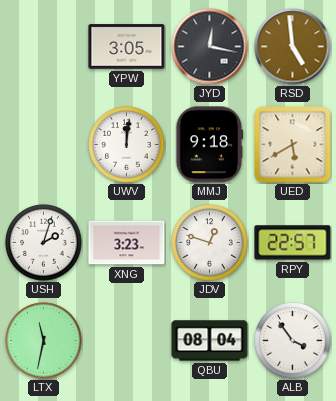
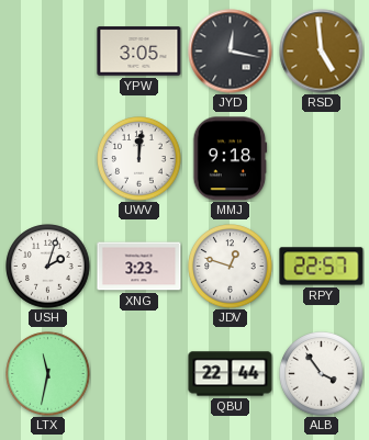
UED: 5:40 -> none
QBU: 08:04 -> 22:44
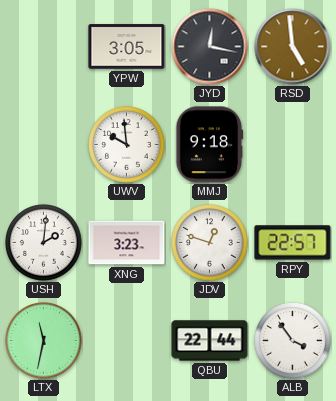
UWV: 12:01 -> 9:59
USH: 2:03 -> 2:01
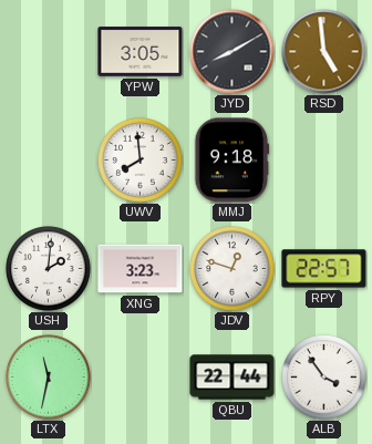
JYD: 12:17 -> 8:10
UWV: 9:59 -> 7:59
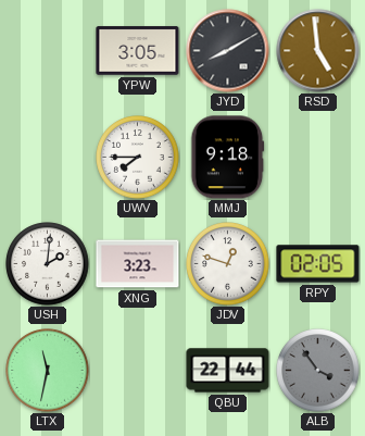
UWV: 7:59 -> 7:45
RPY: 22:57 -> 02:05
ALB dial: white -> grey
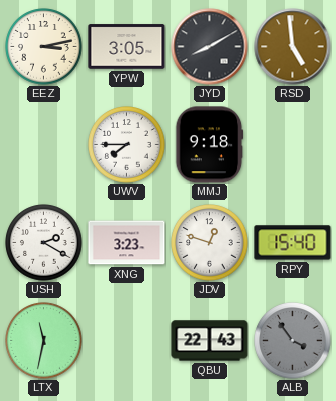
EEZ: none -> 3:13
USH: 2:01 -> 2:20
RPY: 02:05 -> 15:40
QBU: 22:44 -> 22:43
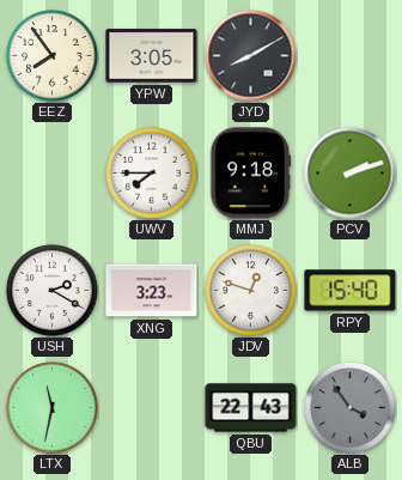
EEZ: 3:13 -> 7:54
RSD: 4:59 -> none
PCV: none -> 2:12
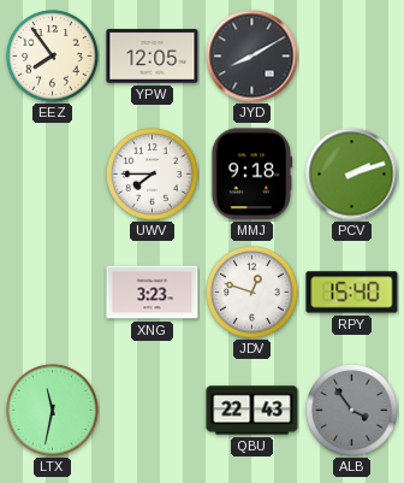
YPW: 3:05 -> 12:05
USH: 2:20 -> none
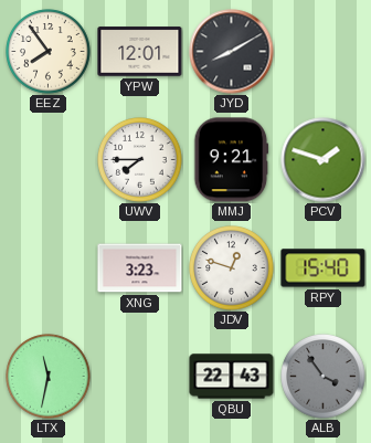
YPW: 12:05 -> 12:01
MMJ: 9:18 -> 9:21
PCV: 2:12 -> 1:48
